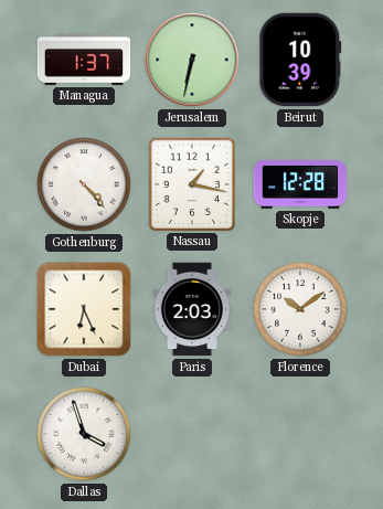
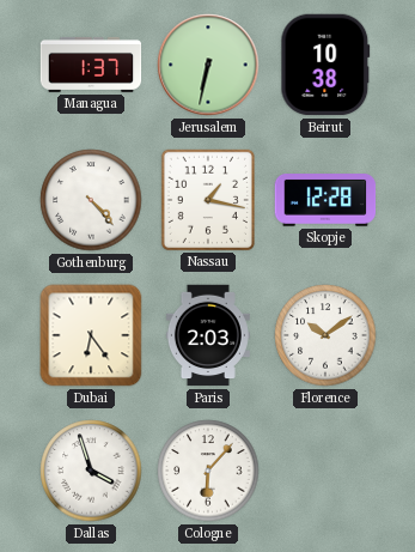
Beirut: 10:39 -> 10:38
Dubai: 6:26 -> 6:24
Cologne: none -> 6:07
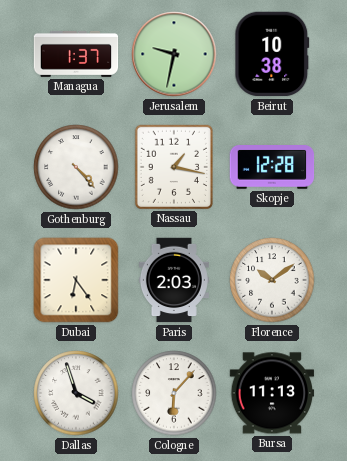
Jerusalem: 6:32 -> 9:32
Bursa: none -> 11:13
